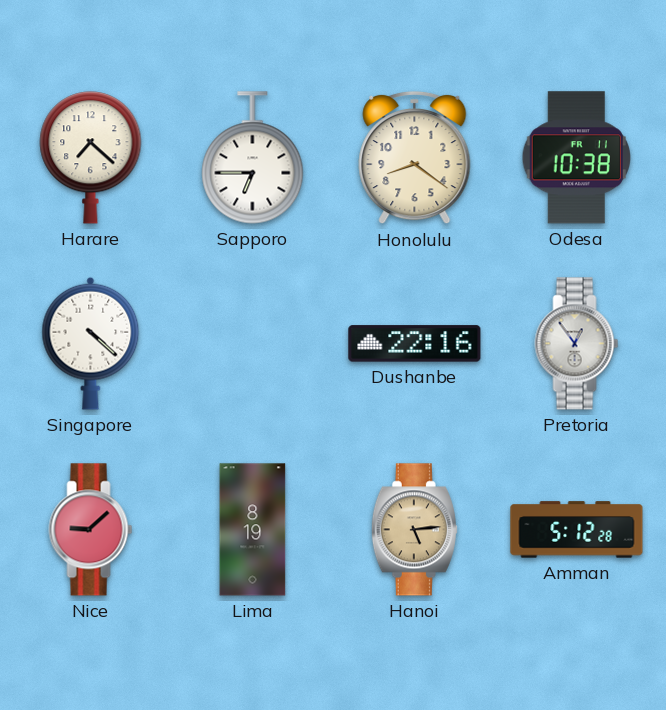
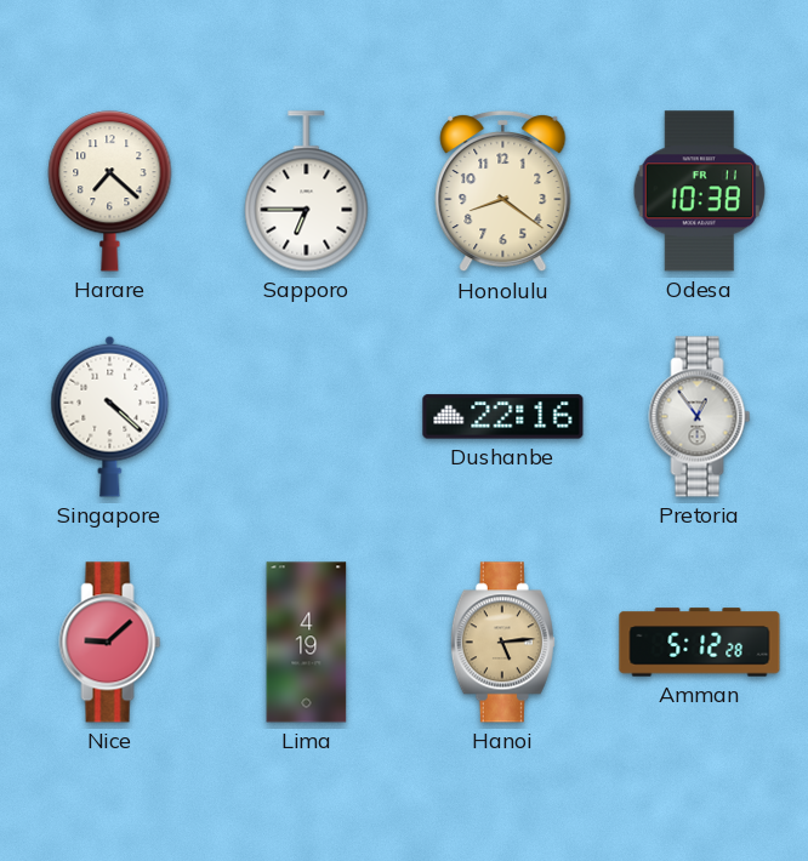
Lima: 8:19 -> 4:19
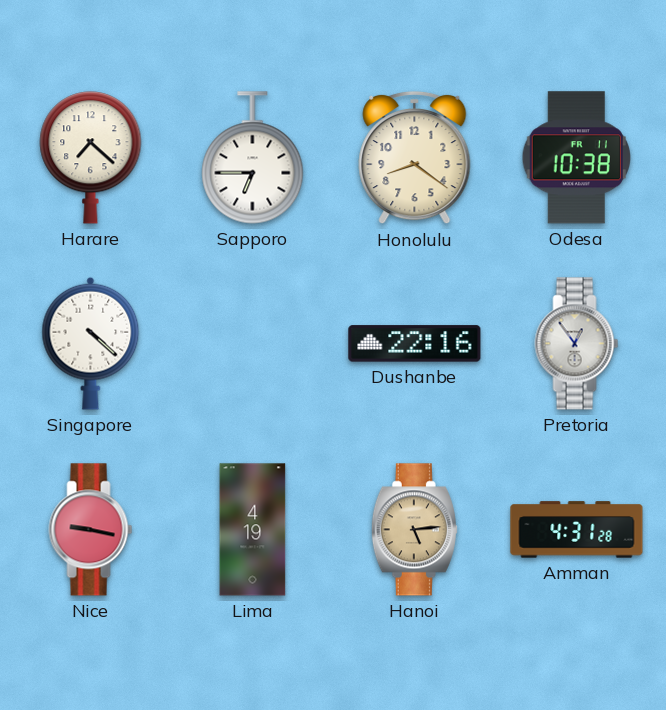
Nice: 9:08 -> 9:17
Amman: 5:12 -> 4:31
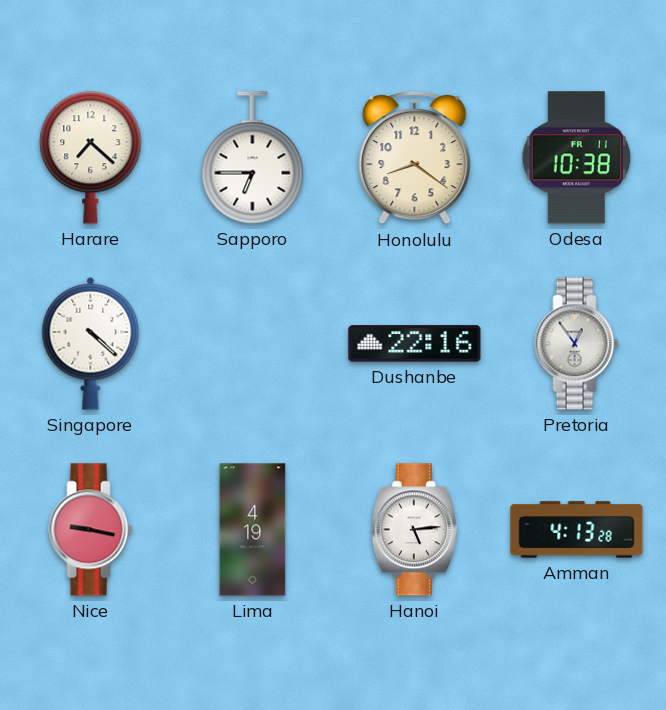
Hanoi dial: champagne -> white
Amman: 4:31 -> 4:13
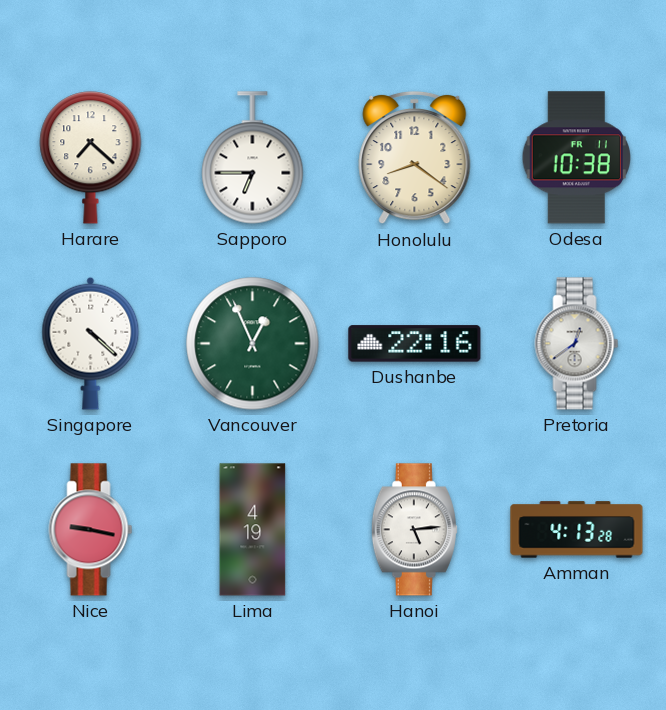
Vancouver: none -> 12:56
Pretoria: 12:54 -> 12:39
